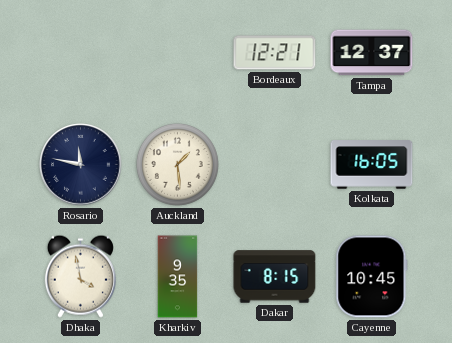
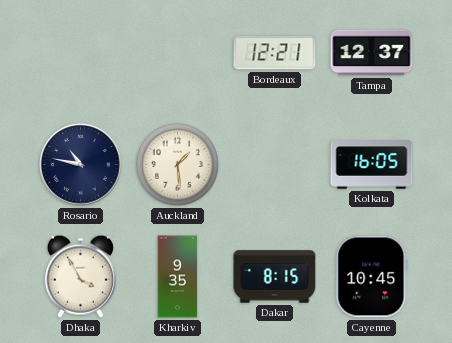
Rosario: 11:47 -> 10:47
Dhaka: 3:58 -> 3:55
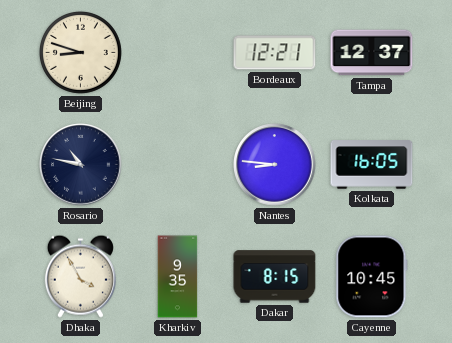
Beijing: none -> 8:48
Auckland: 1:29 -> none
Nantes: none -> 8:46
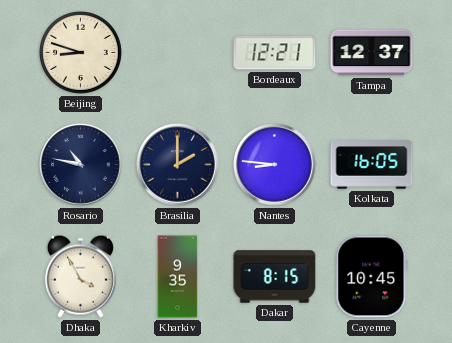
Brasilia: none -> 2:00
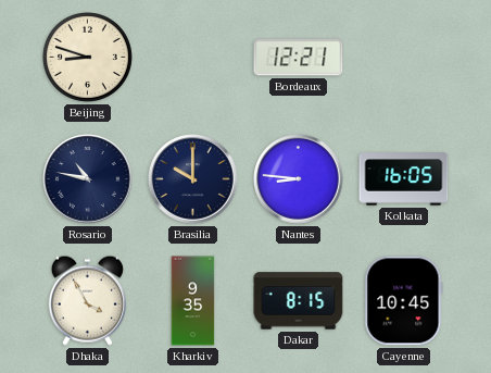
Tampa: 12:37 -> none
Brasilia: 2:00 -> 10:00
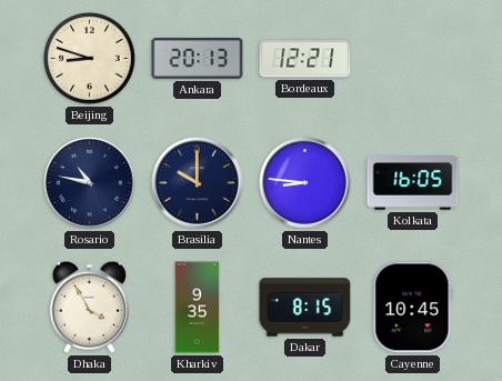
Ankara: none -> 20:13
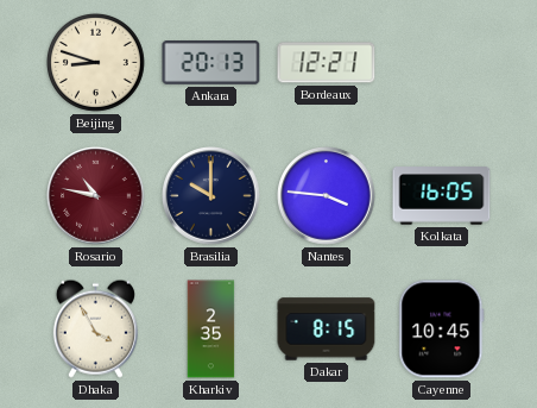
Rosario dial: navy -> burgundy
Nantes: 8:46 -> 3:46
Kharkiv: 9:35 -> 2:35
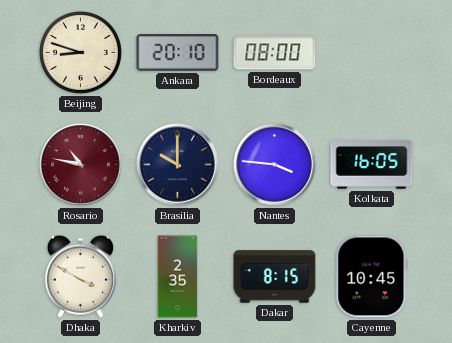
Ankara: 20:13 -> 20:10
Bordeaux: 12:21 -> 08:00
Dhaka: 3:55 -> 3:50
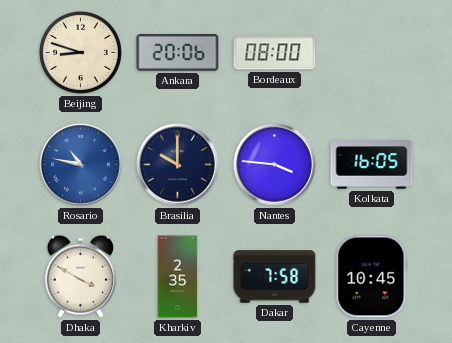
Ankara: 20:10 -> 20:06
Rosario dial: burgundy -> blue
Dakar: 8:15 -> 7:58
